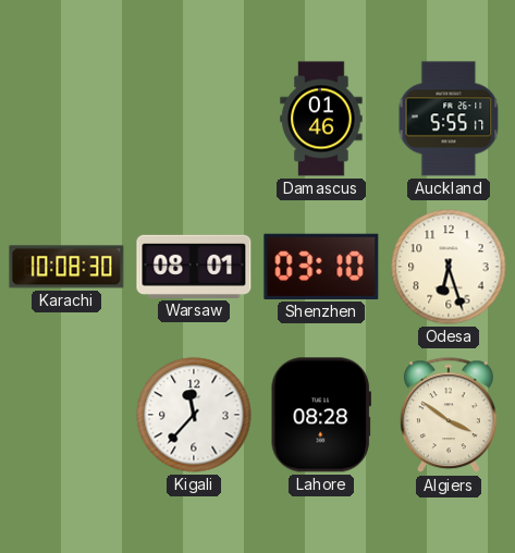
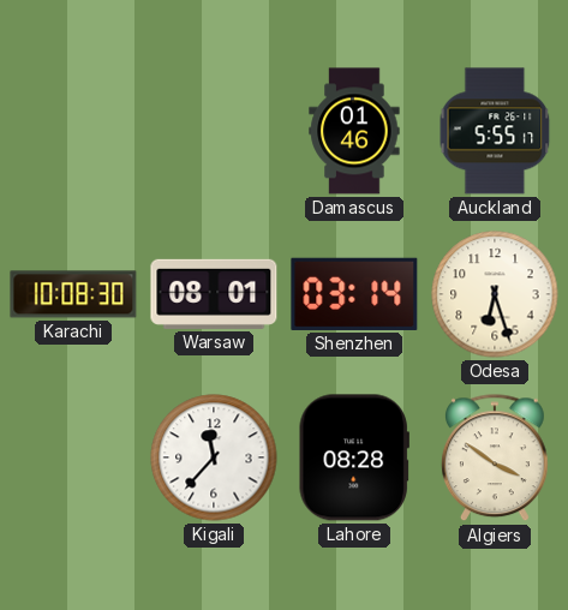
Shenzhen: 03:10 -> 03:14
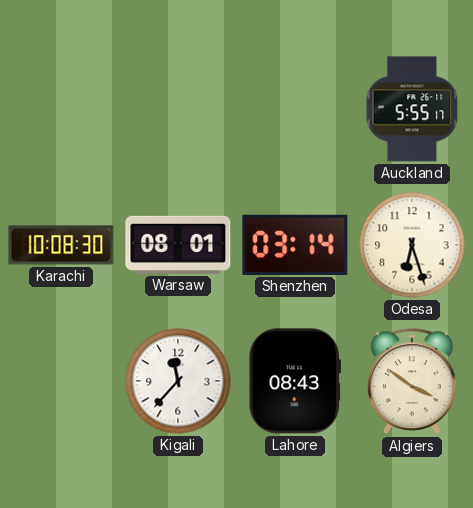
Damascus: 01:46 -> none
Lahore: 08:28 -> 08:43
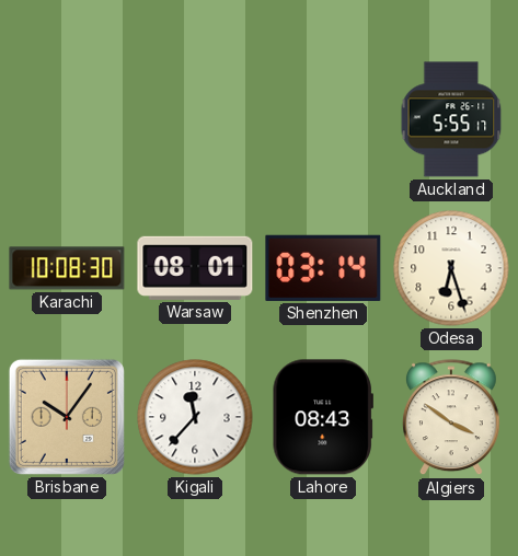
Brisbane: none -> 10:06
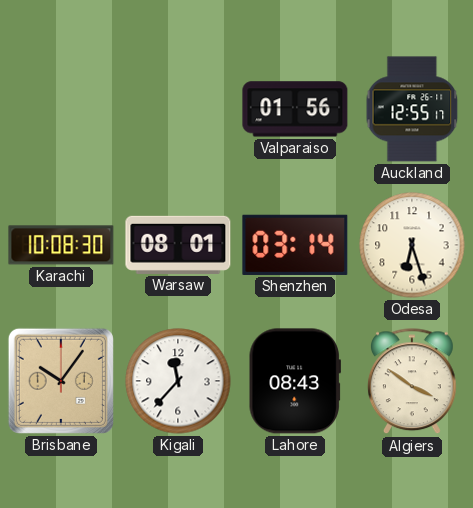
Valparaiso: none -> 01:56
Auckland: 5:55 -> 12:55
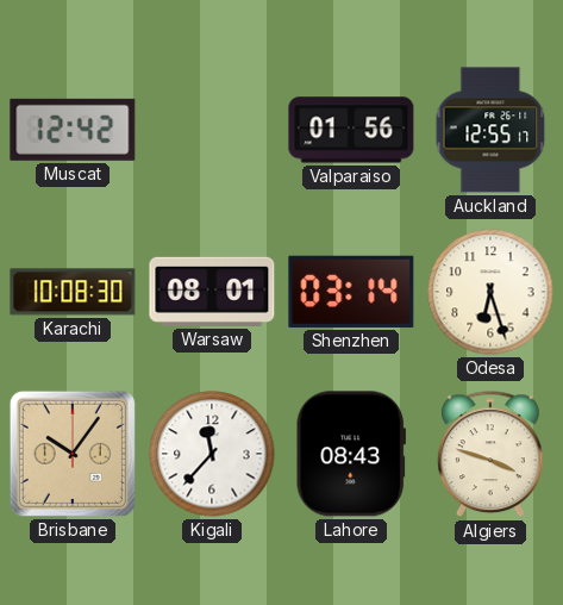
Muscat: none -> 12:42
Algiers: 3:51 -> 3:48
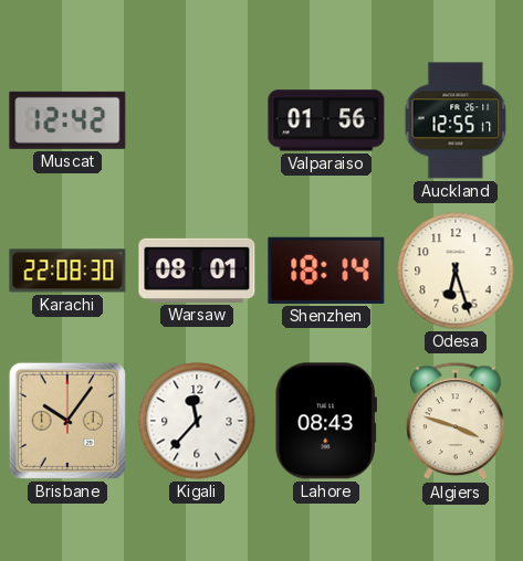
Karachi: 10:08 -> 22:08
Shenzhen: 03:14 -> 18:14
